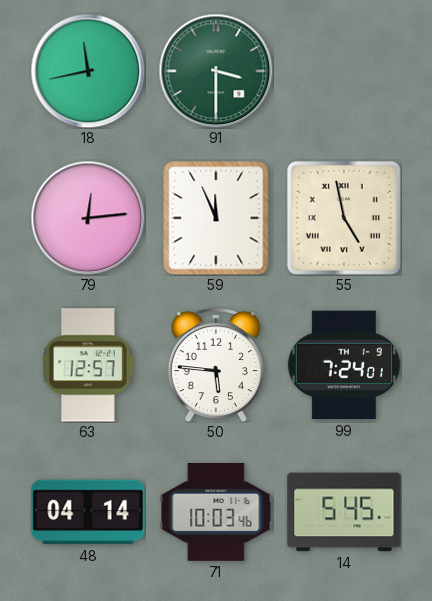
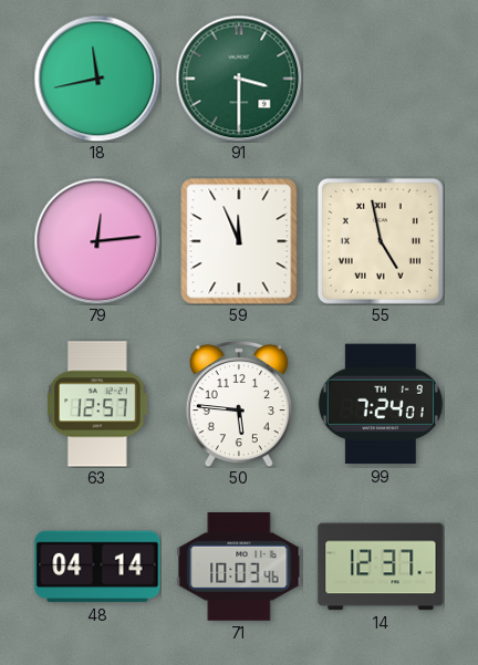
14: 5:45 -> 12:37
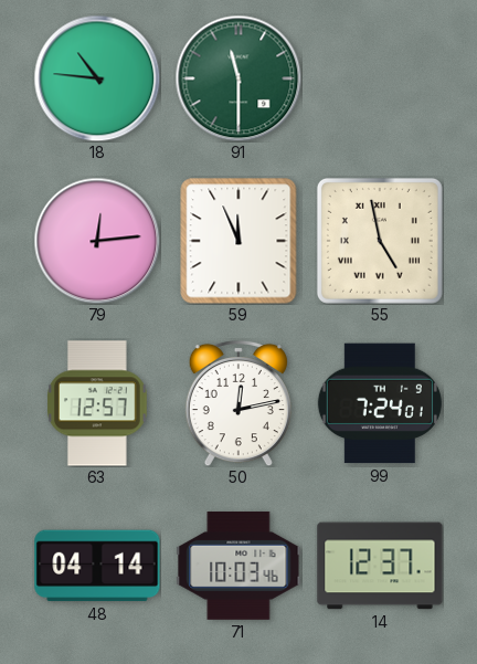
18: 11:43 -> 10:46
91: 3:30 -> 11:30
50: 5:46 -> 12:13
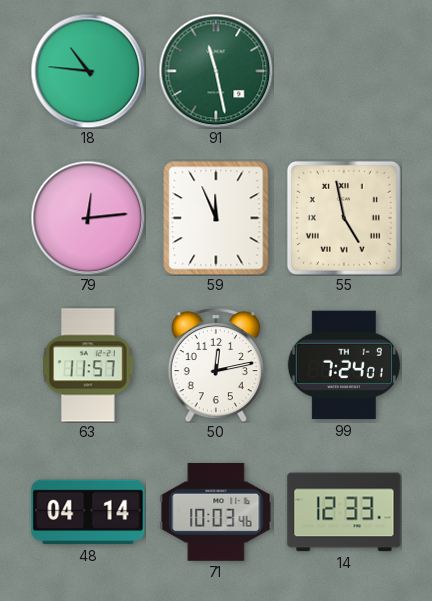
91: 11:30 -> 11:28
63: 12:57 -> 11:57
14: 12:37 -> 12:33
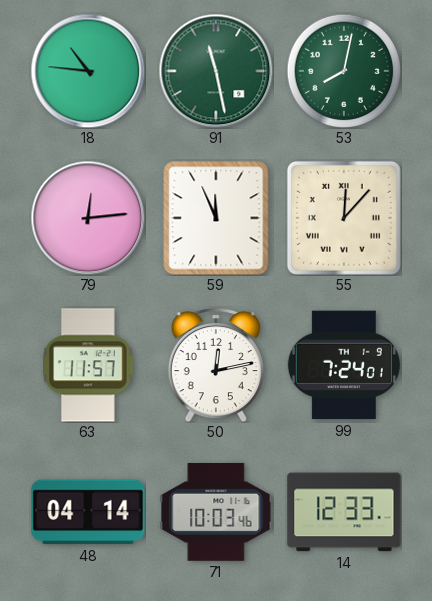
53: none -> 8:02
55: 4:58 -> 12:07
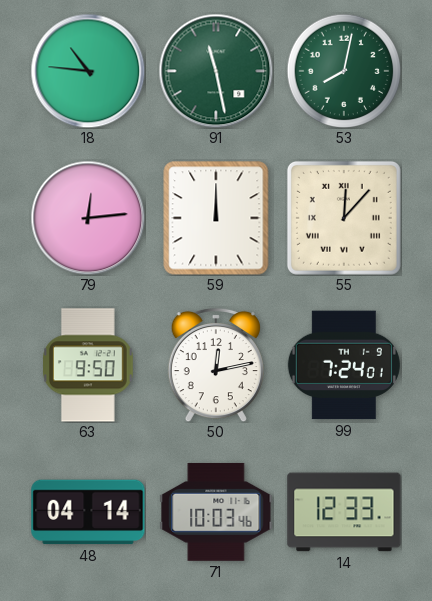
59: 11:56 -> 12:00
63: 11:57 -> 9:50
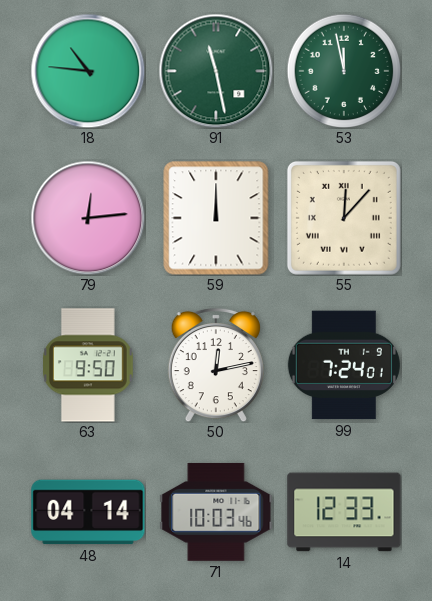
53: 8:02 -> 11:58
